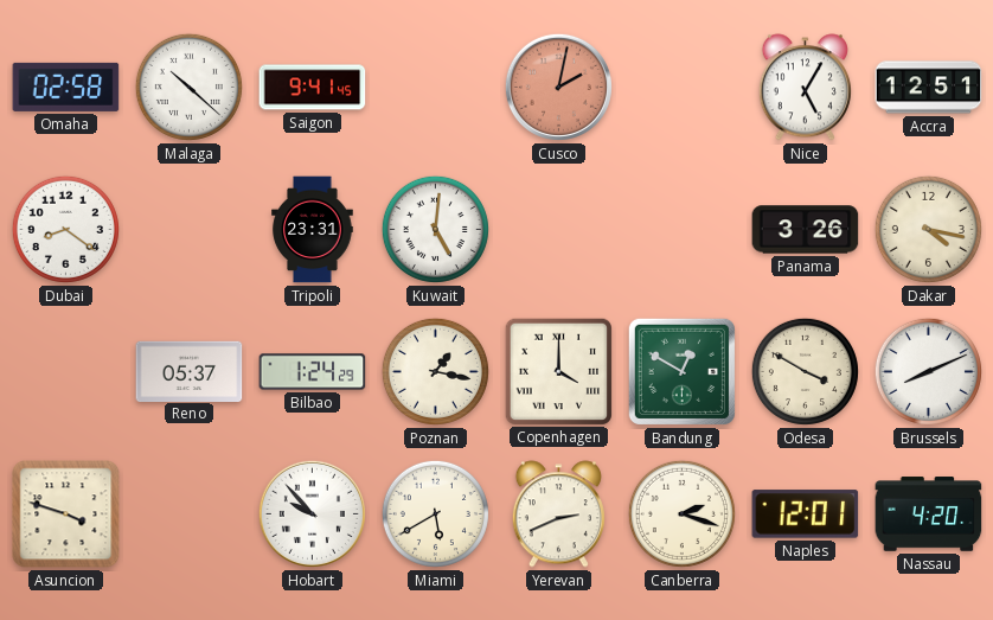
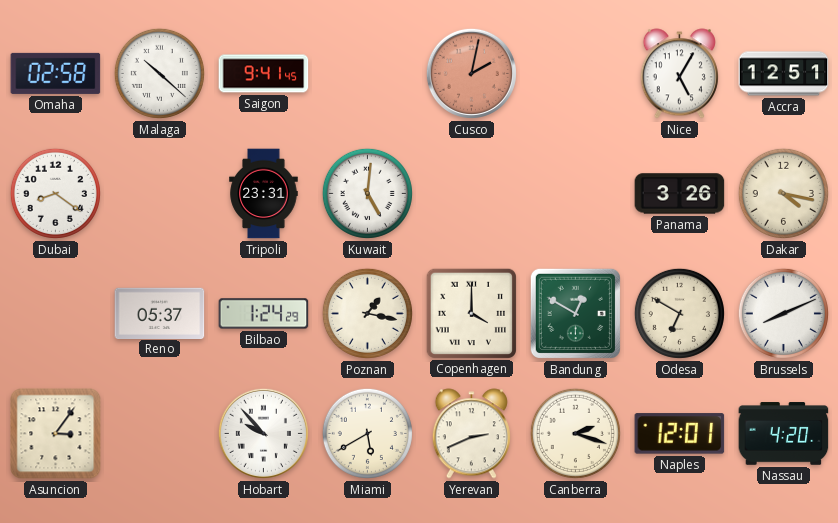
Odesa: 3:50 -> 6:50
Asuncion: 3:48 -> 3:06
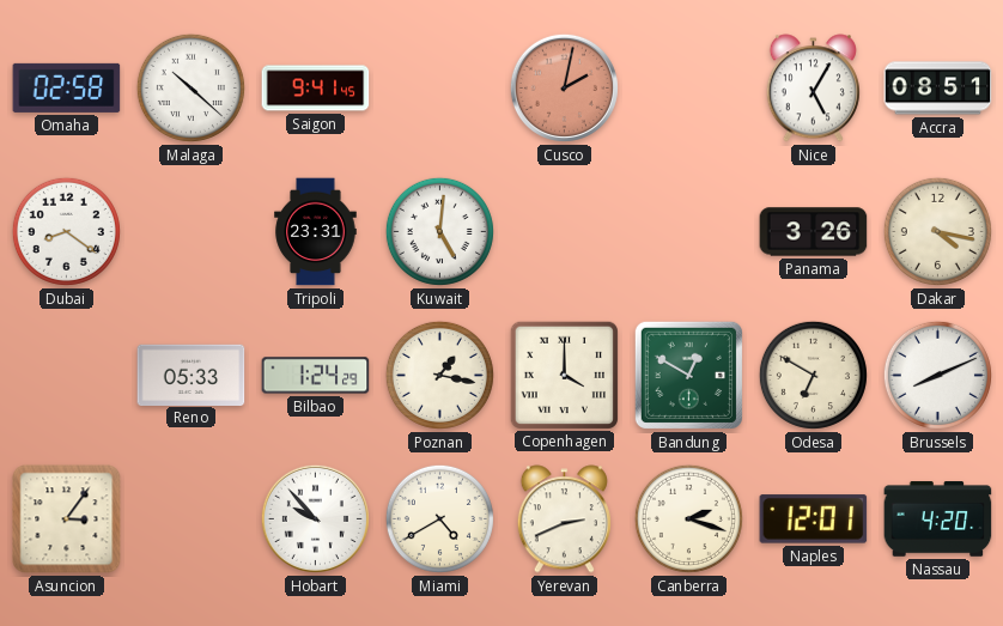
Accra: 12:51 -> 08:51
Reno: 05:37 -> 05:33
Miami: 5:40 -> 4:40
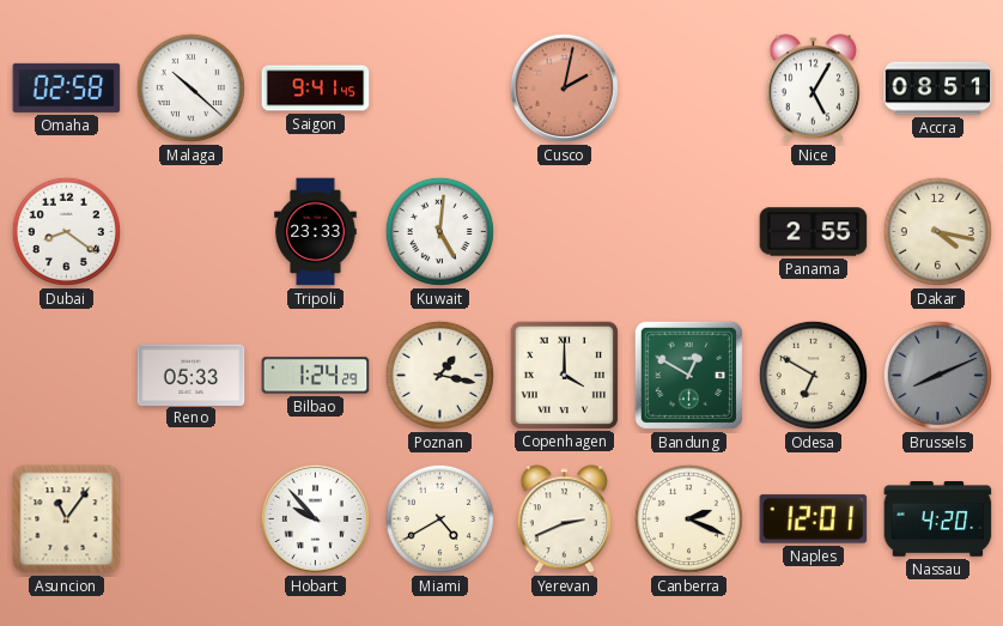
Tripoli: 23:31 -> 23:33
Panama: 3:26 -> 2:55
Brussels dial: white -> grey
Asuncion: 3:06 -> 11:06
Canberra: 2:18 -> 2:19
